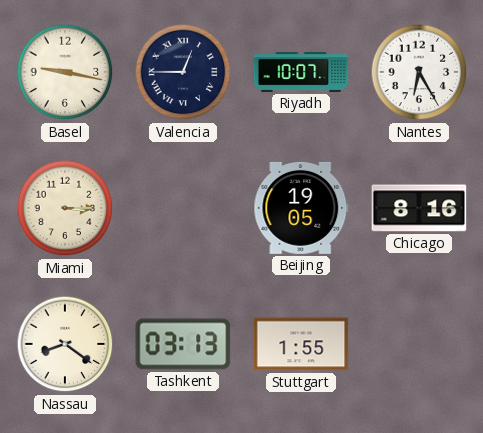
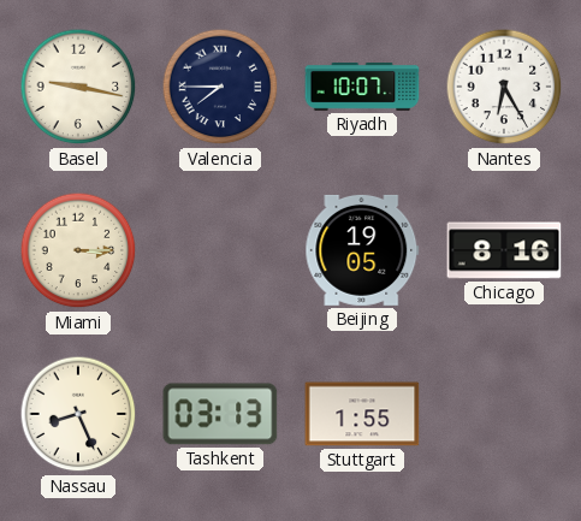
Valencia: 12:45 -> 7:45
Nassau: 8:21 -> 8:26
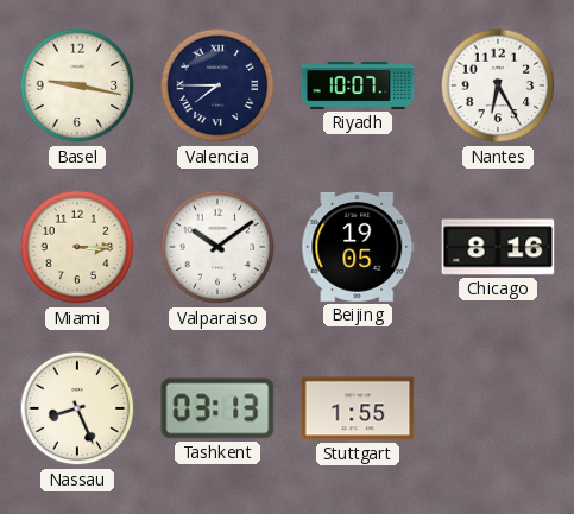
Valparaiso: none -> 10:09
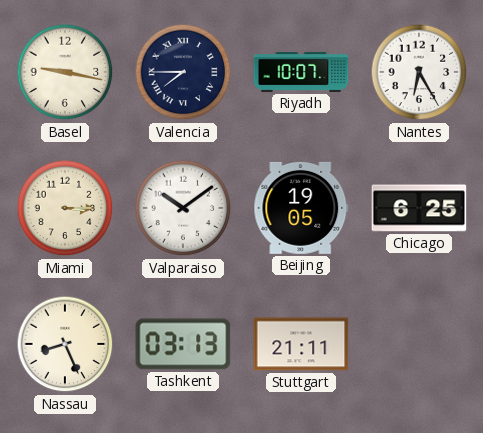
Chicago: 8:16 -> 6:25
Stuttgart: 1:55 -> 21:11
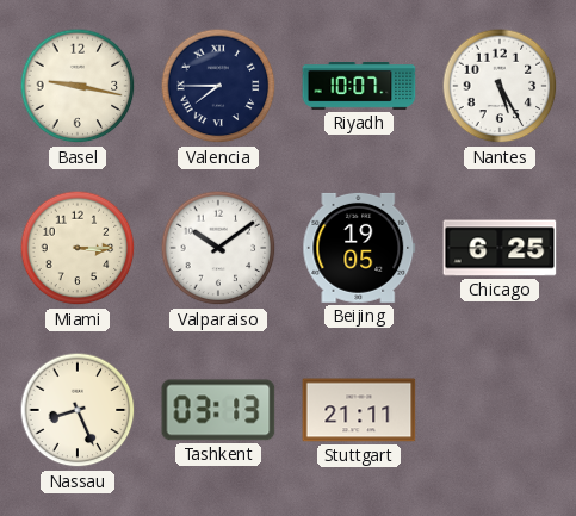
Nantes: 6:25 -> 5:25
